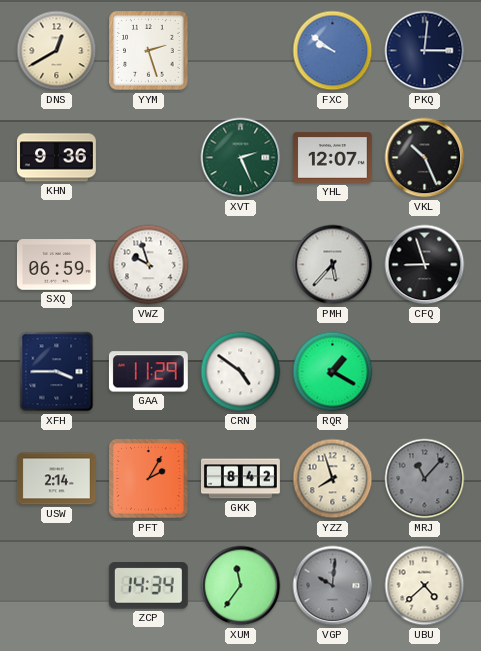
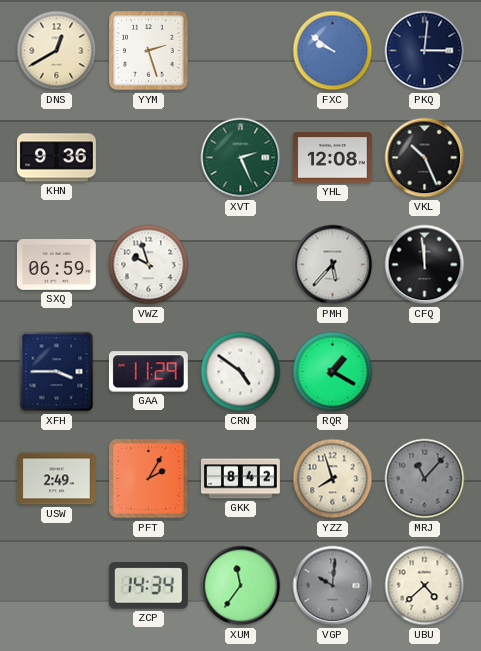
YHL: 12:07 -> 12:08
CFQ: 8:57 -> 11:59
USW: 2:14 -> 2:49
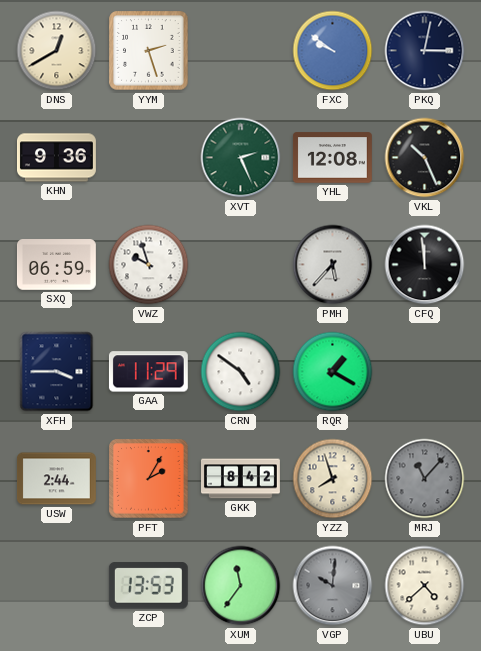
PKQ: 3:01 -> 3:02
USW: 2:49 -> 2:44
ZCP: 14:34 -> 13:53
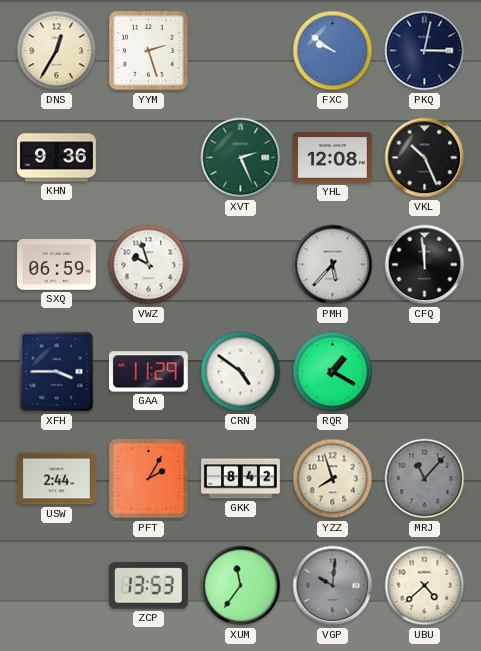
DNS: 12:40 -> 12:35
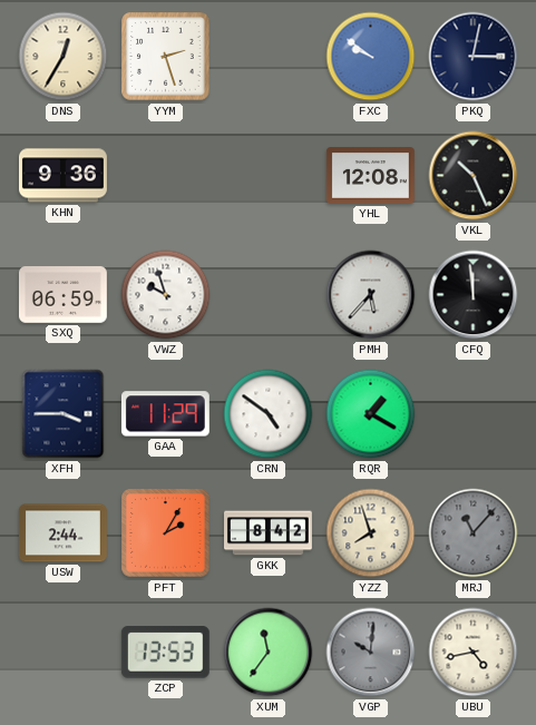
XVT: 2:26 -> none
UBU: 4:38 -> 4:43
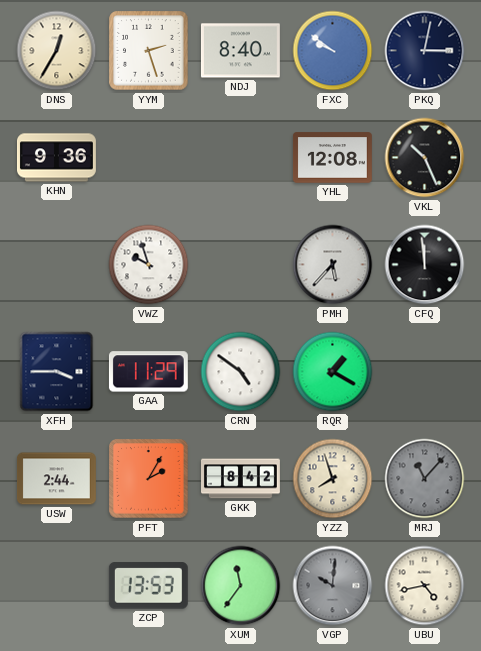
NDJ: none -> 8:40
SXQ: 06:59 -> none
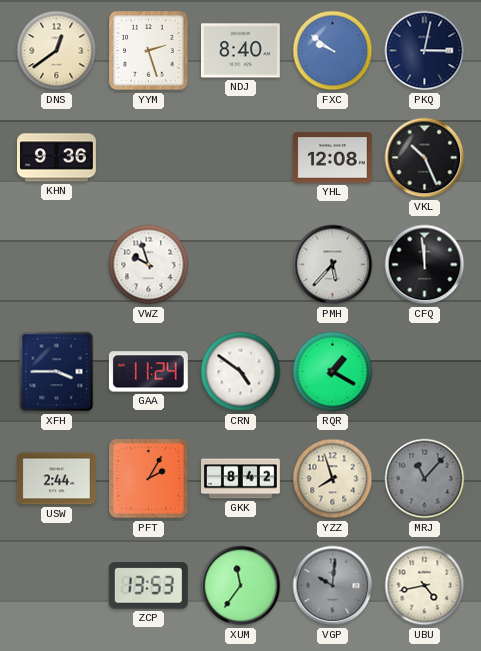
DNS: 12:35 -> 12:39
GAA: 11:29 -> 11:24
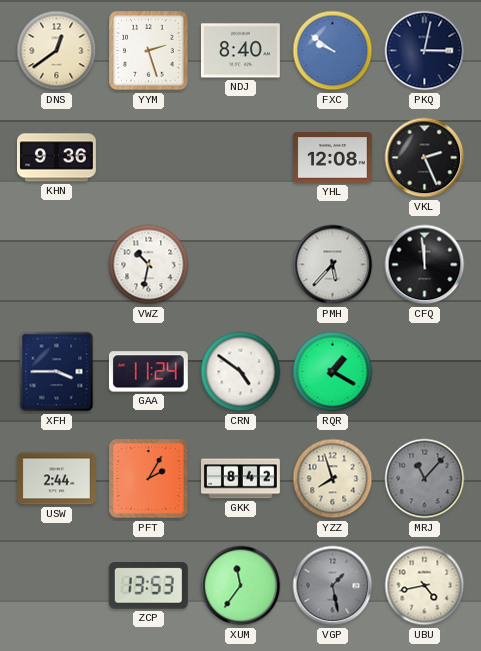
VKL: 10:26 -> 2:26
VWZ: 9:57 -> 10:32
VGP: 10:01 -> 1:28
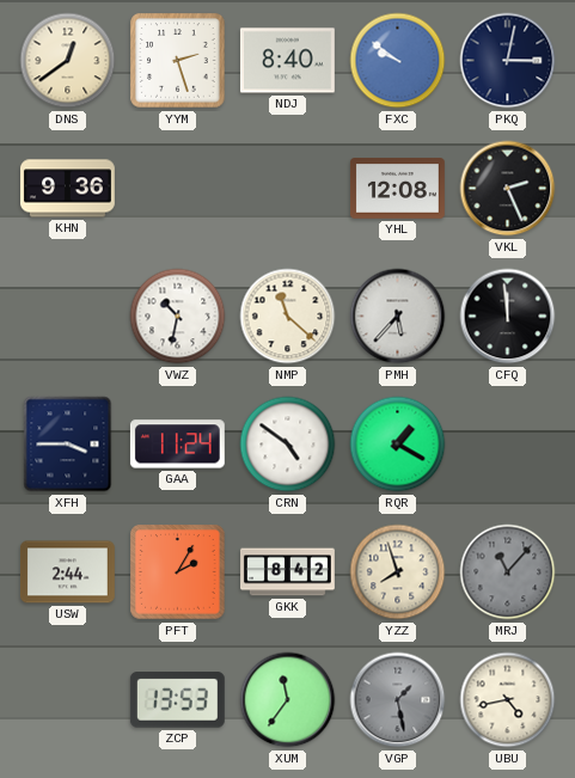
NMP: none -> 11:22
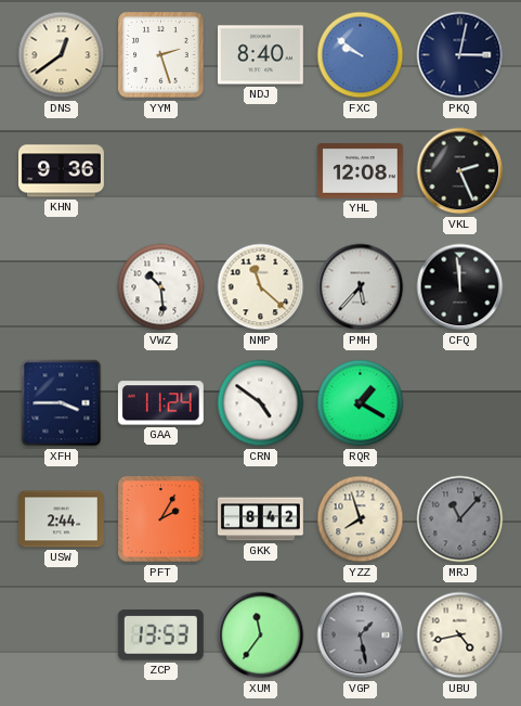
VWZ: 10:32 -> 10:29
